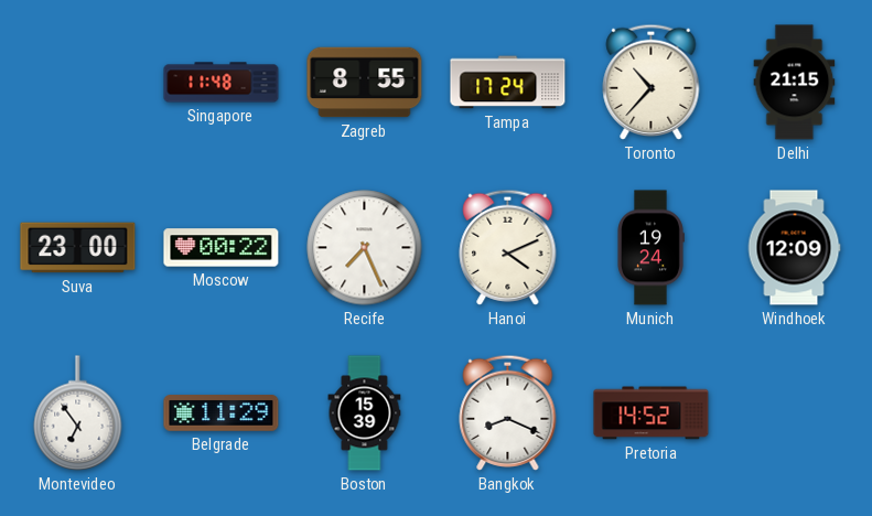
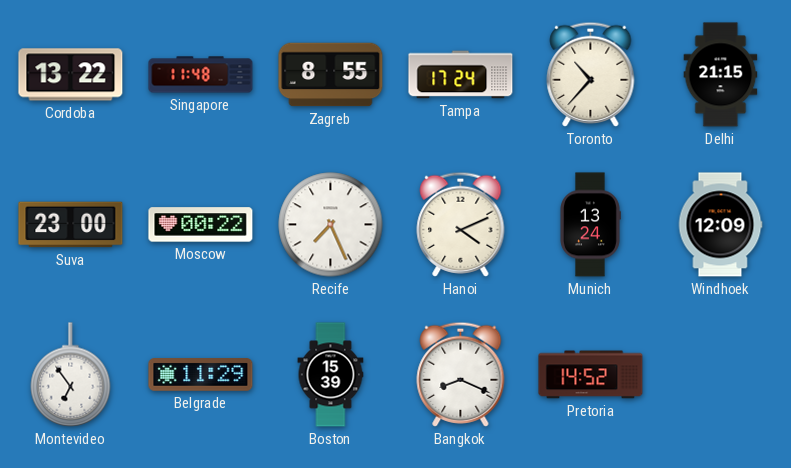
Cordoba: none -> 13:22
Munich: 19:24 -> 13:24
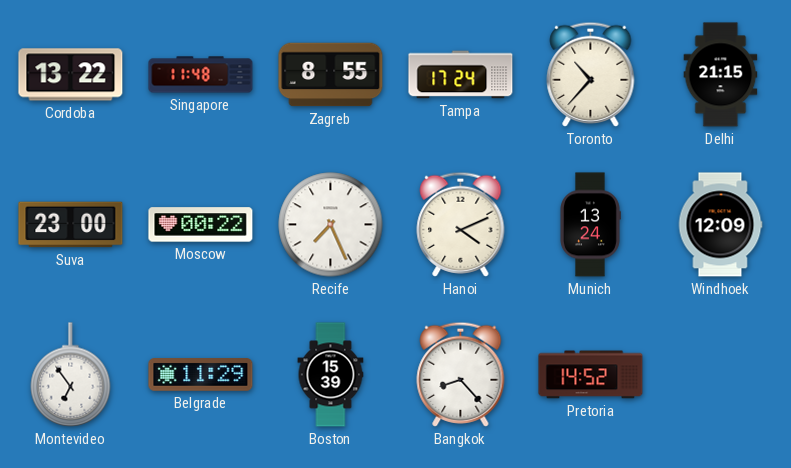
Bangkok: 8:19 -> 8:23
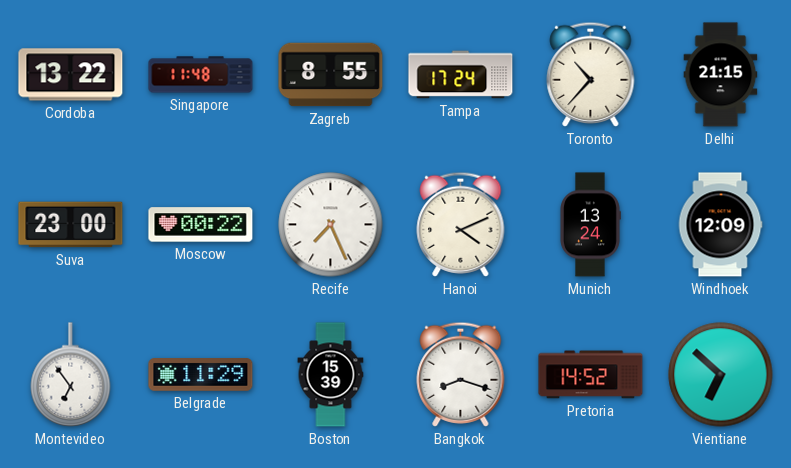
Bangkok: 8:23 -> 8:18
Vientiane: none -> 6:52
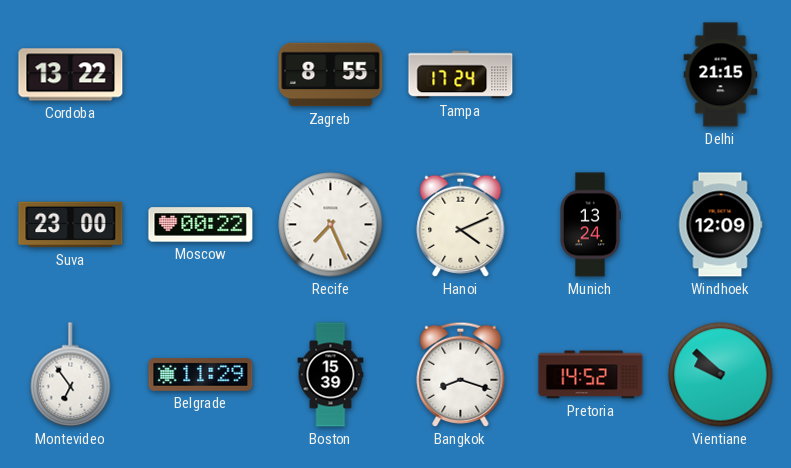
Singapore: 11:48 -> none
Toronto: 10:37 -> none
Vientiane: 6:52 -> 9:52
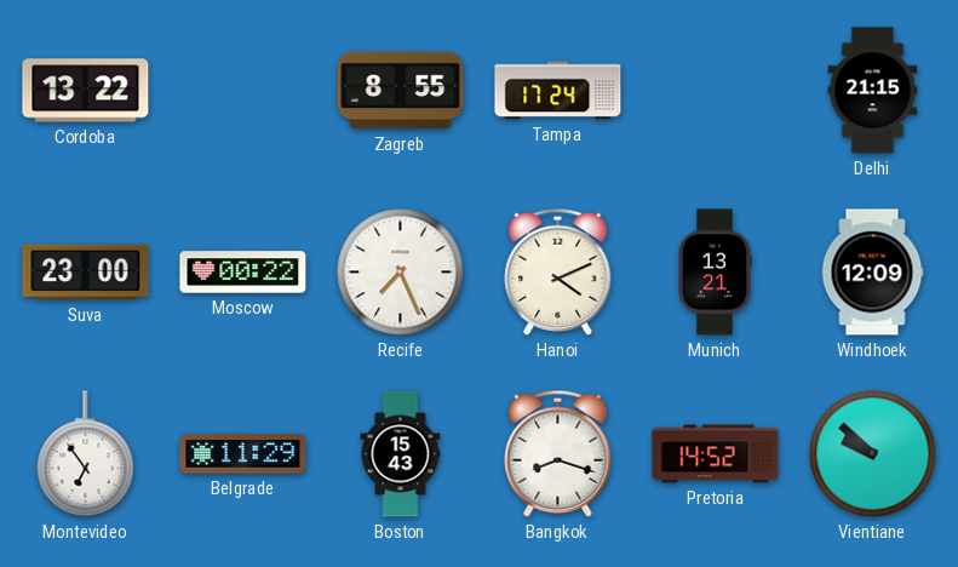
Munich: 13:24 -> 13:21
Boston: 15:39 -> 15:43
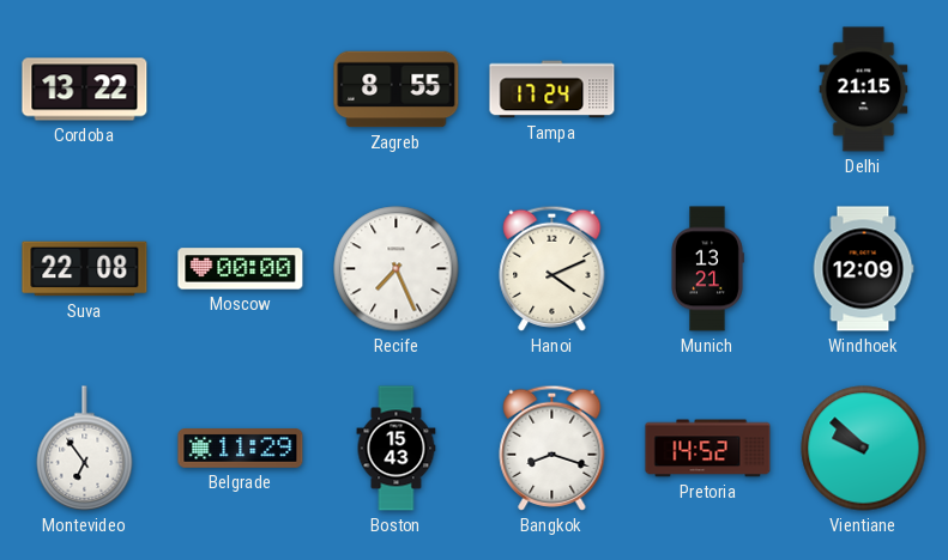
Suva: 23:00 -> 22:08
Moscow: 00:22 -> 00:00
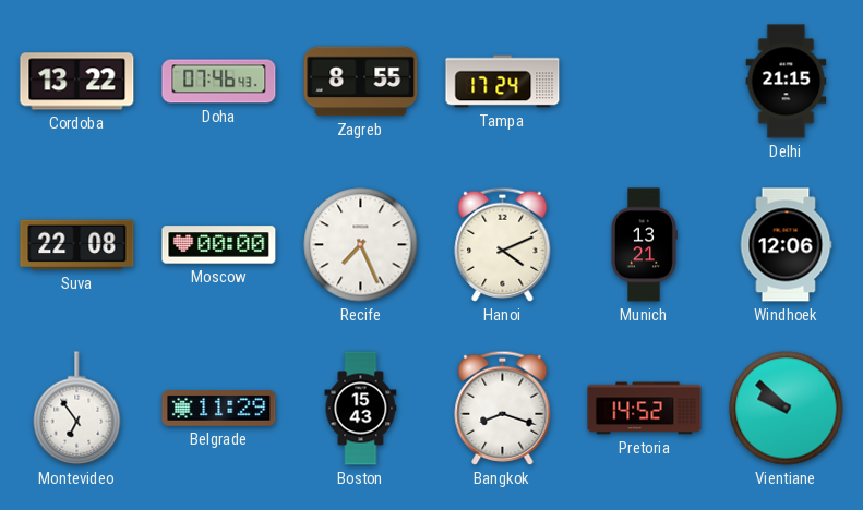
Doha: none -> 07:46
Windhoek: 12:09 -> 12:06
